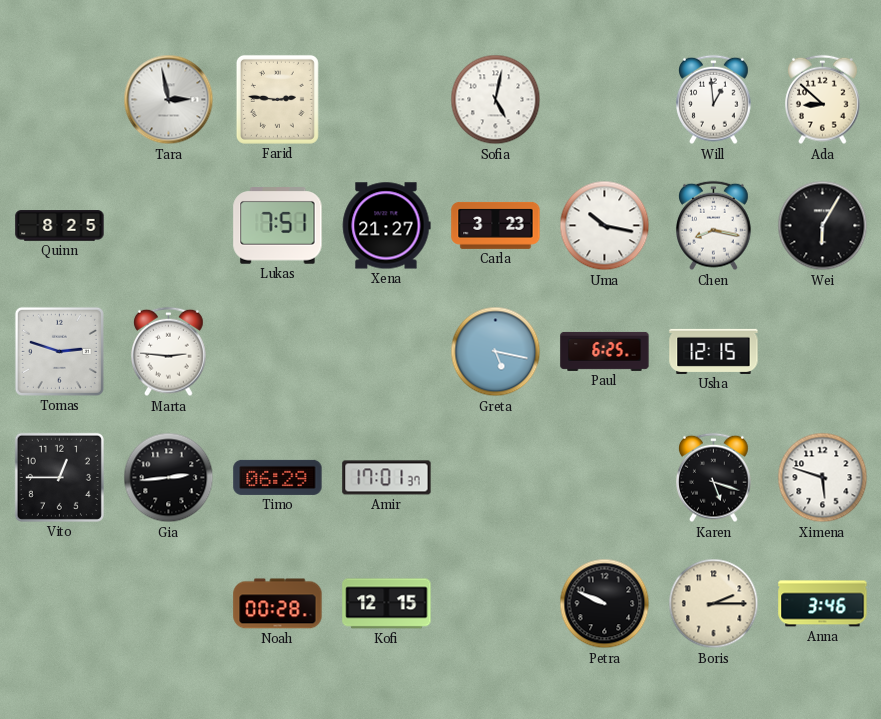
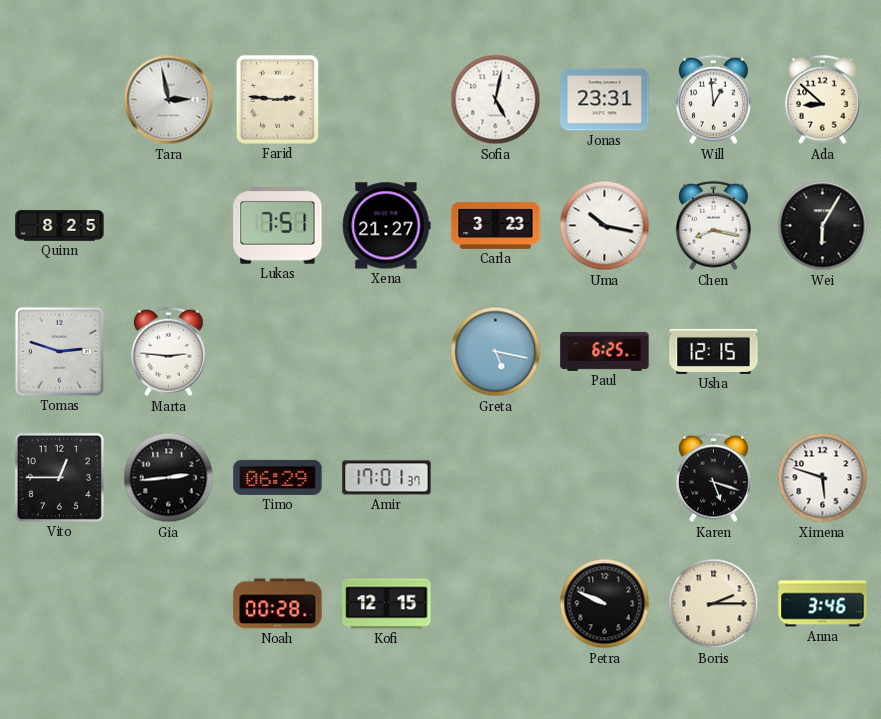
Jonas: none -> 23:31
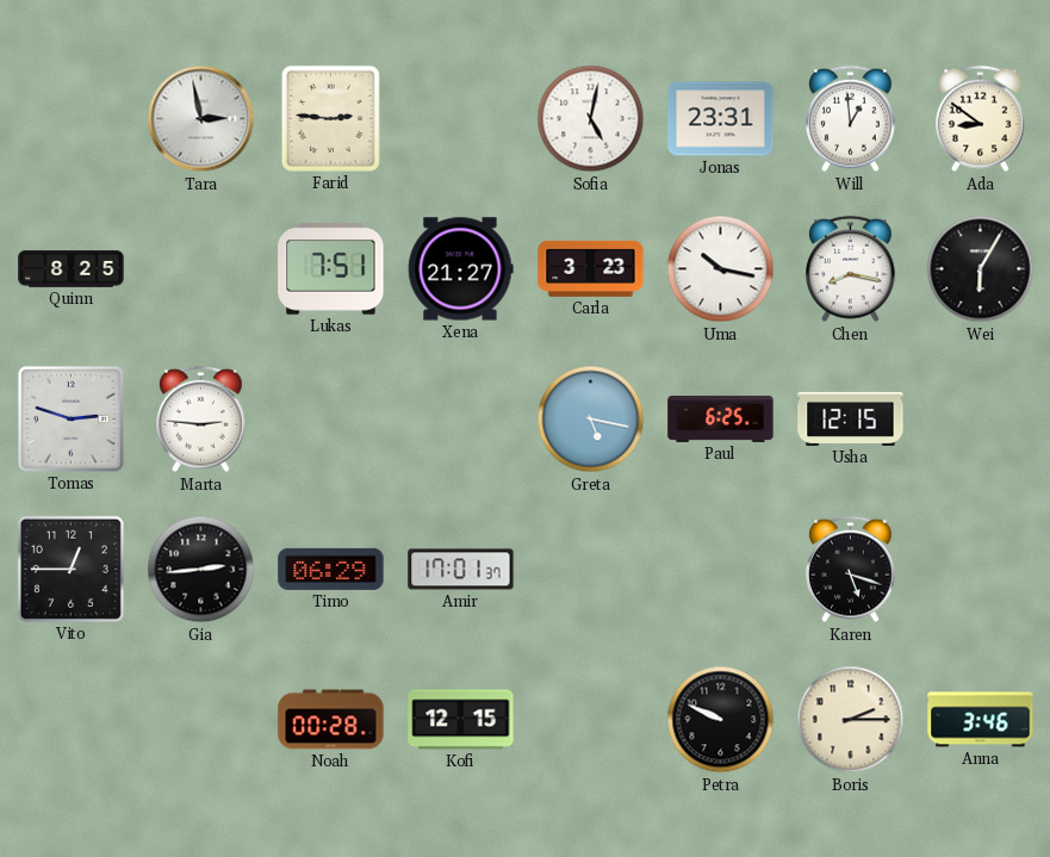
Ada: 8:52 -> 8:51
Ximena: 5:48 -> none
